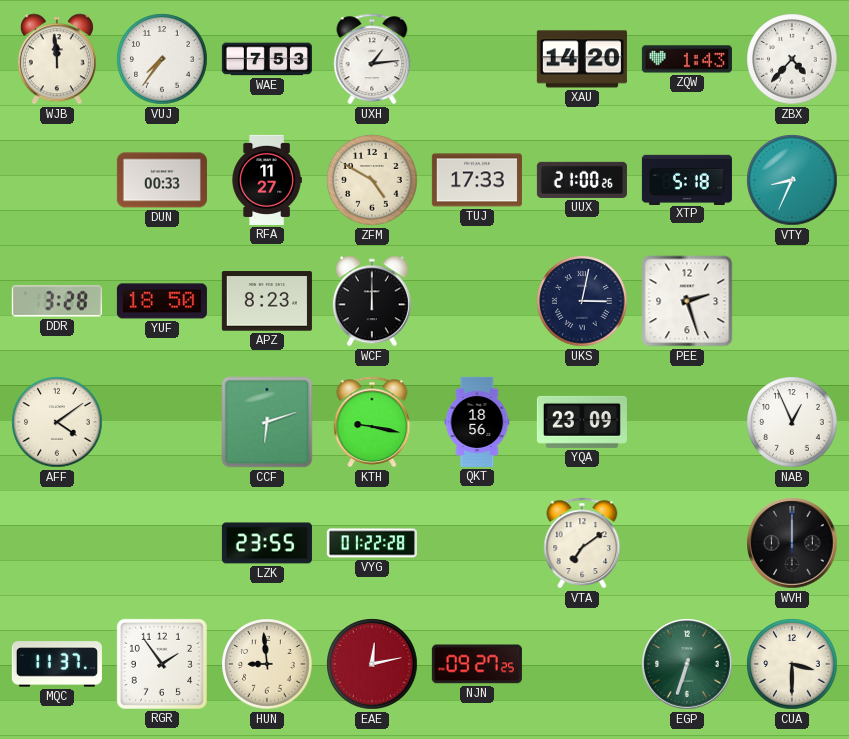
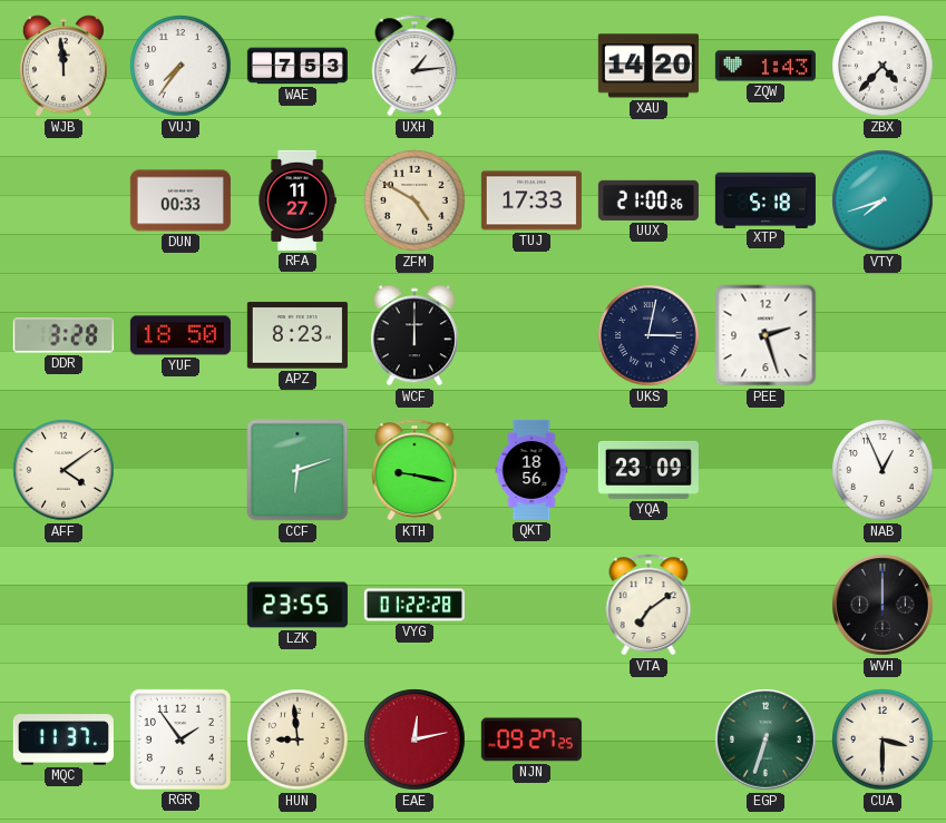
VTY: 8:34 -> 7:42
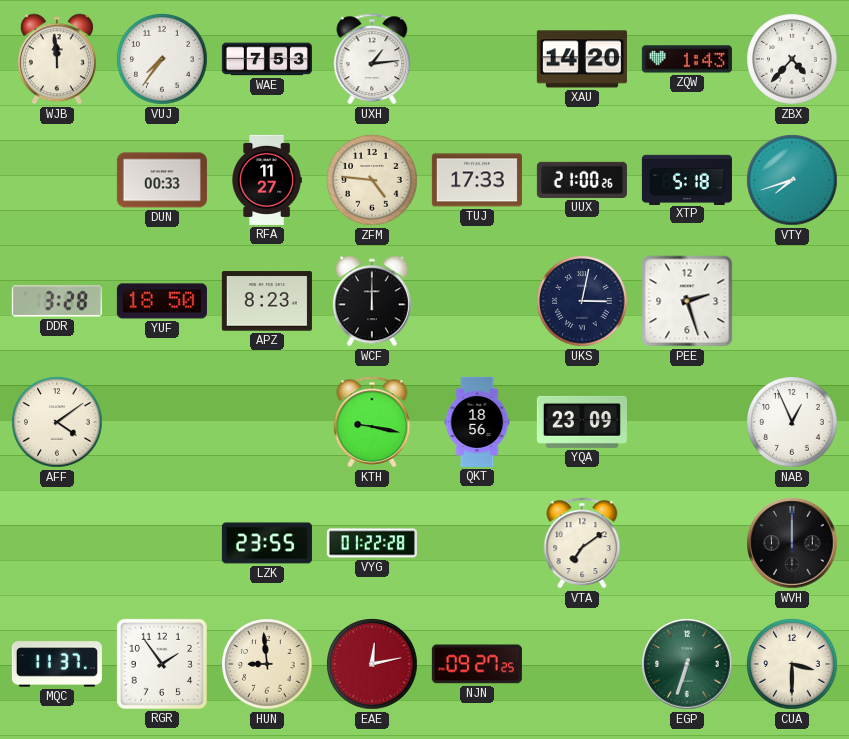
ZFM: 4:50 -> 4:46
CCF: 6:12 -> none
